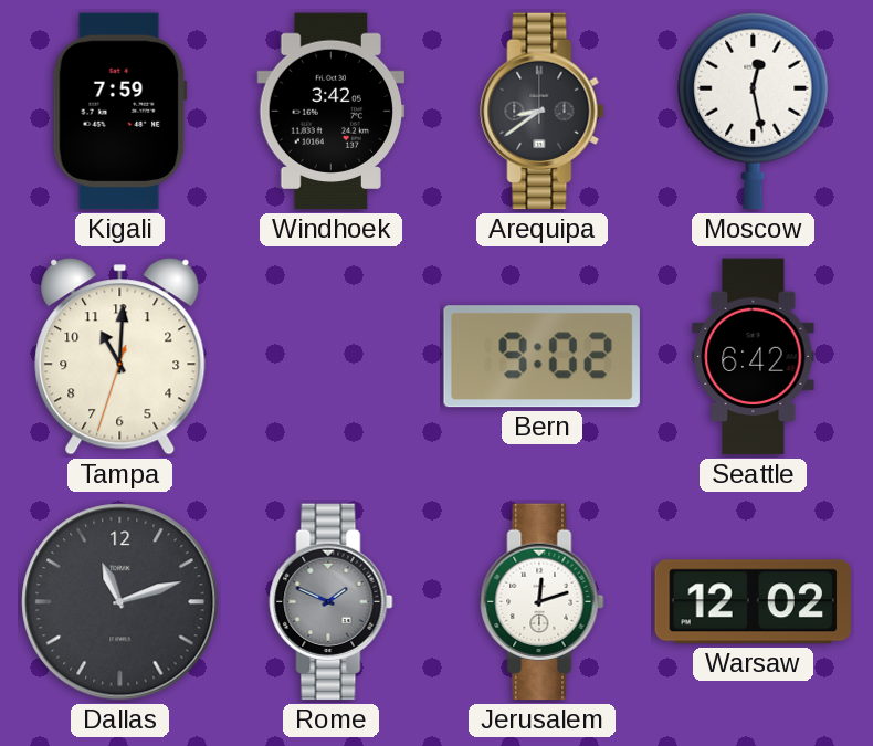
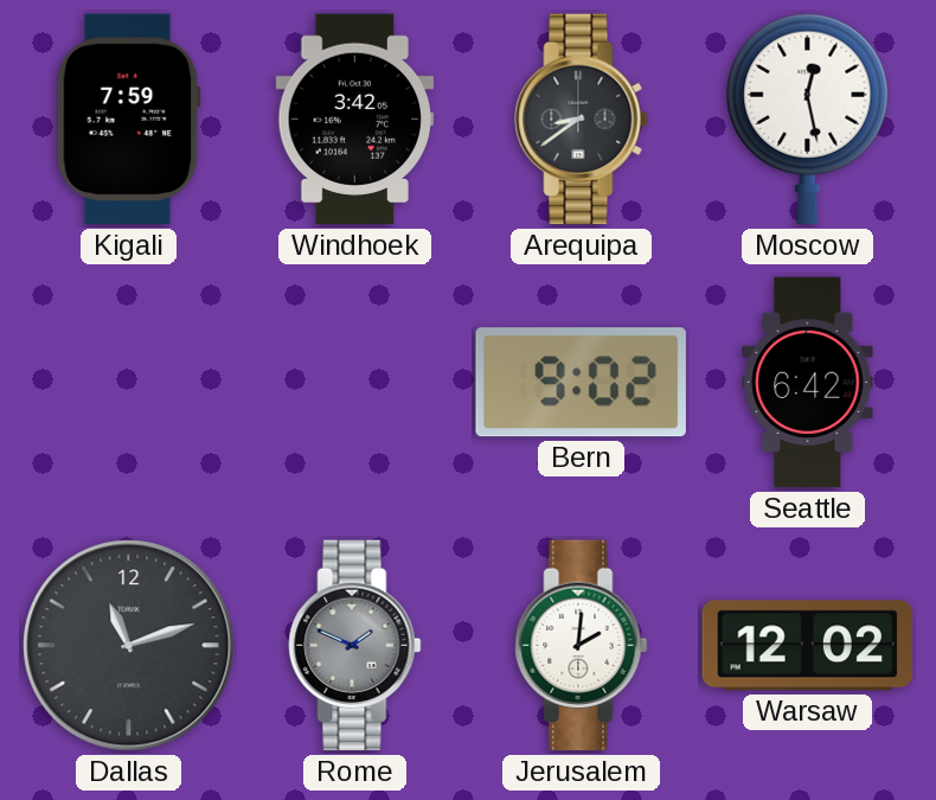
Tampa: 11:00 -> none
Jerusalem: 12:12 -> 2:01
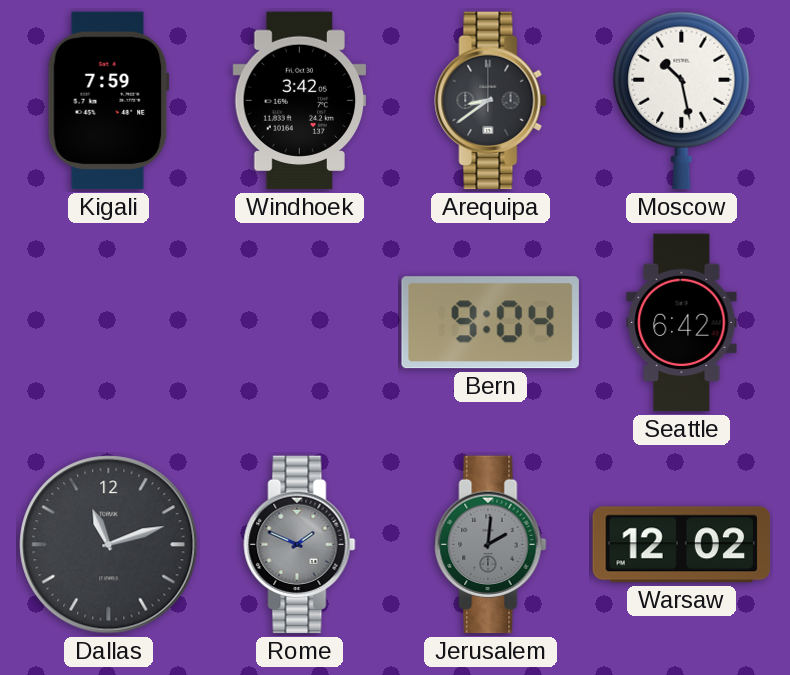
Moscow: 12:28 -> 10:28
Bern: 9:02 -> 9:04
Jerusalem dial: white -> grey
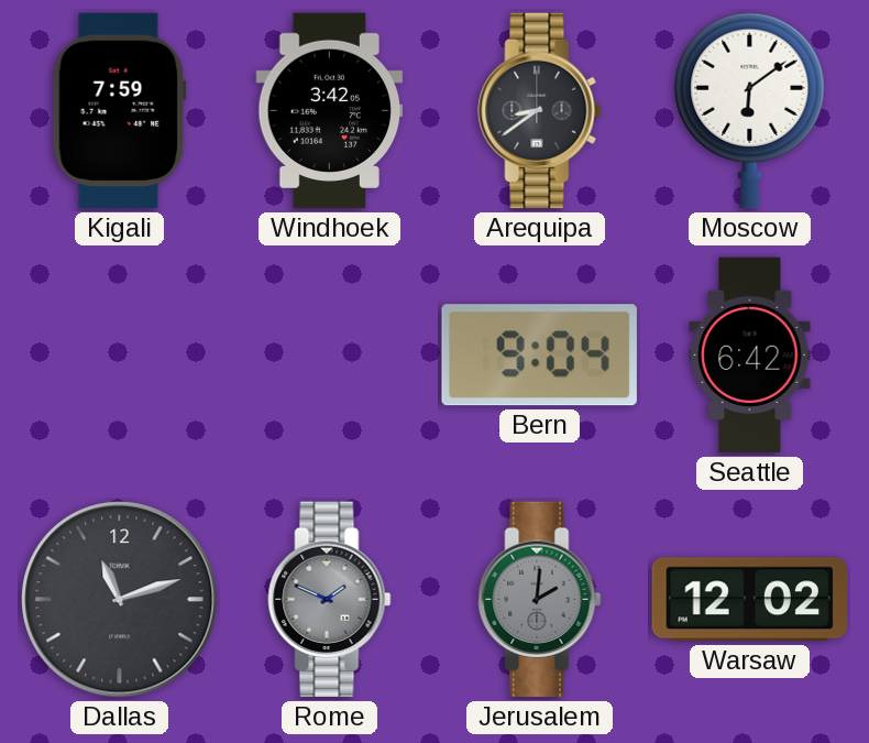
Moscow: 10:28 -> 6:09
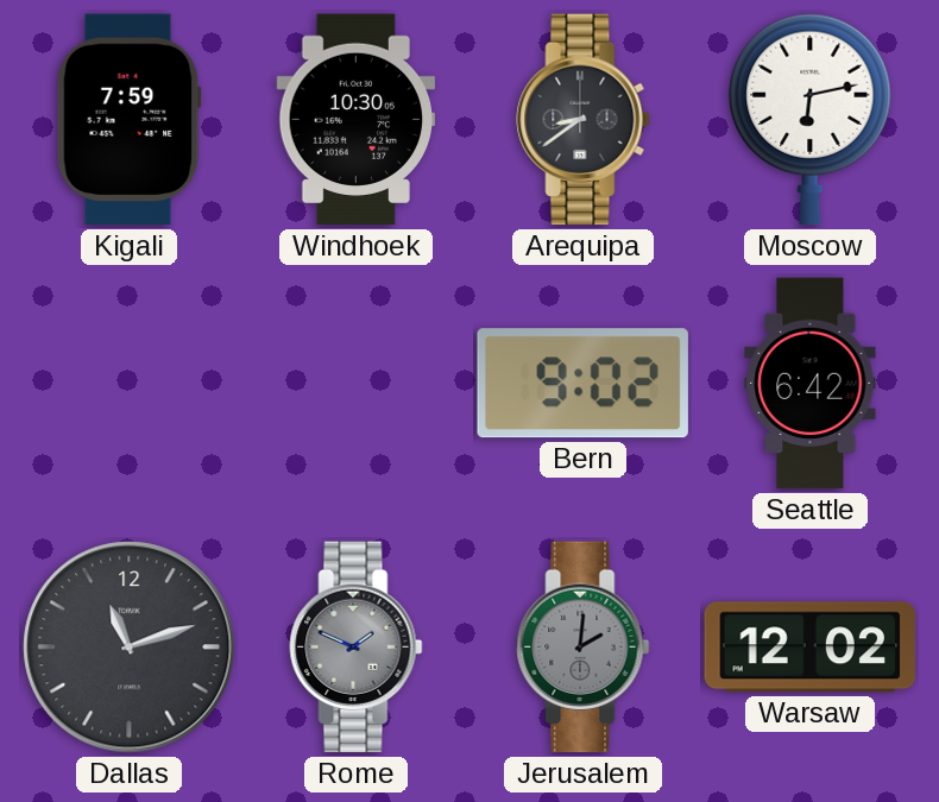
Windhoek: 3:42 -> 10:30
Moscow: 6:09 -> 6:13
Bern: 9:04 -> 9:02
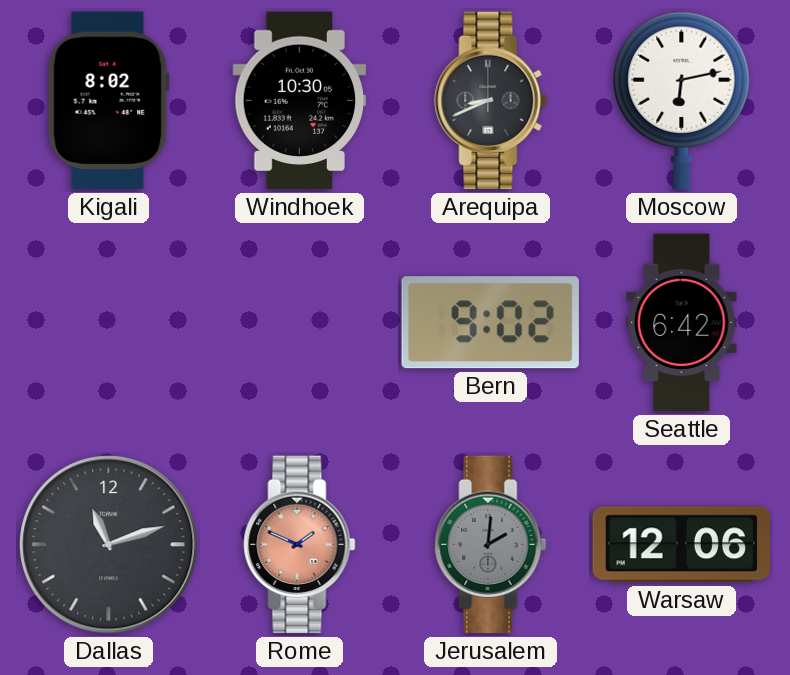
Kigali: 7:59 -> 8:02
Arequipa: 8:39 -> 8:41
Rome dial: grey -> salmon
Warsaw: 12:02 -> 12:06
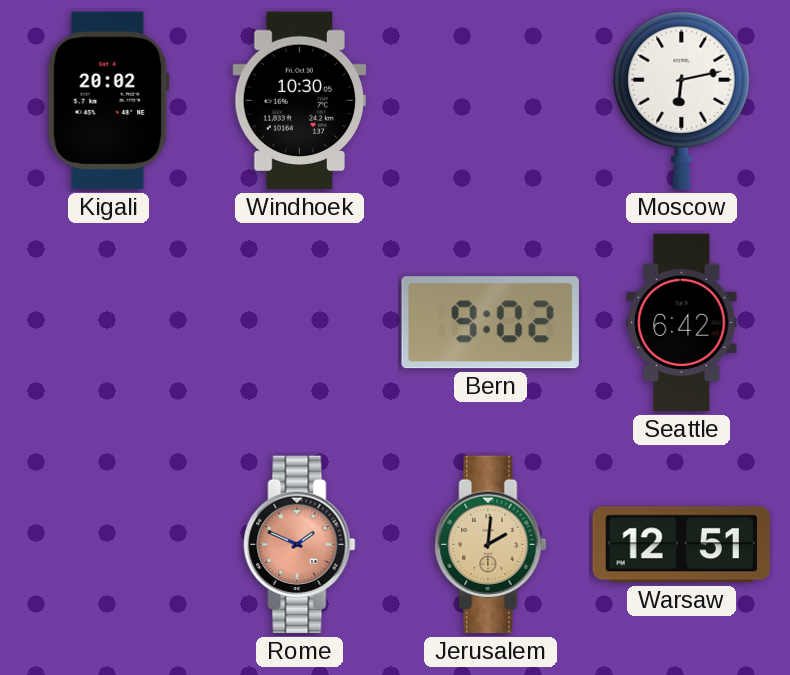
Kigali: 8:02 -> 20:02
Arequipa: 8:41 -> none
Dallas: 11:12 -> none
Jerusalem dial: grey -> champagne
Warsaw: 12:06 -> 12:51
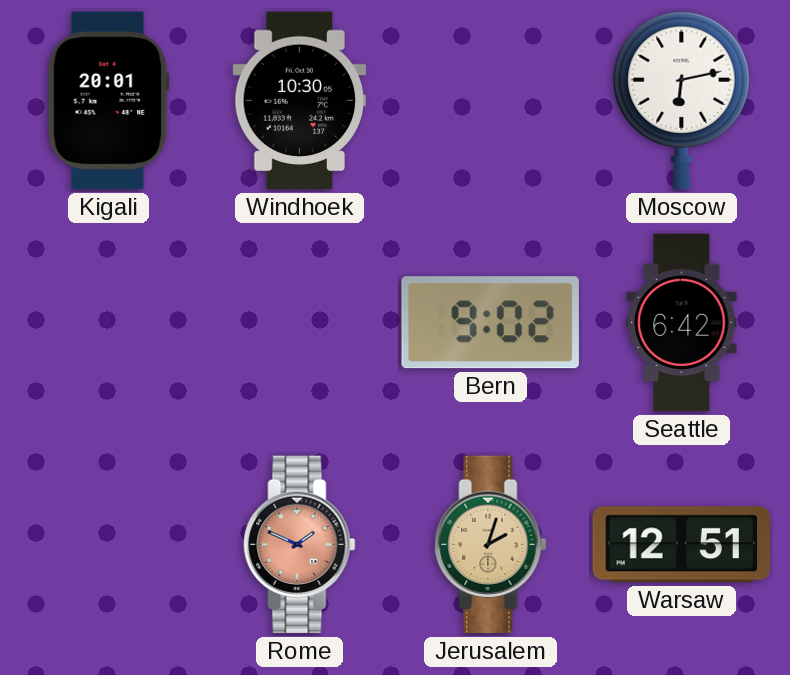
Kigali: 20:02 -> 20:01
Jerusalem: 2:01 -> 2:03
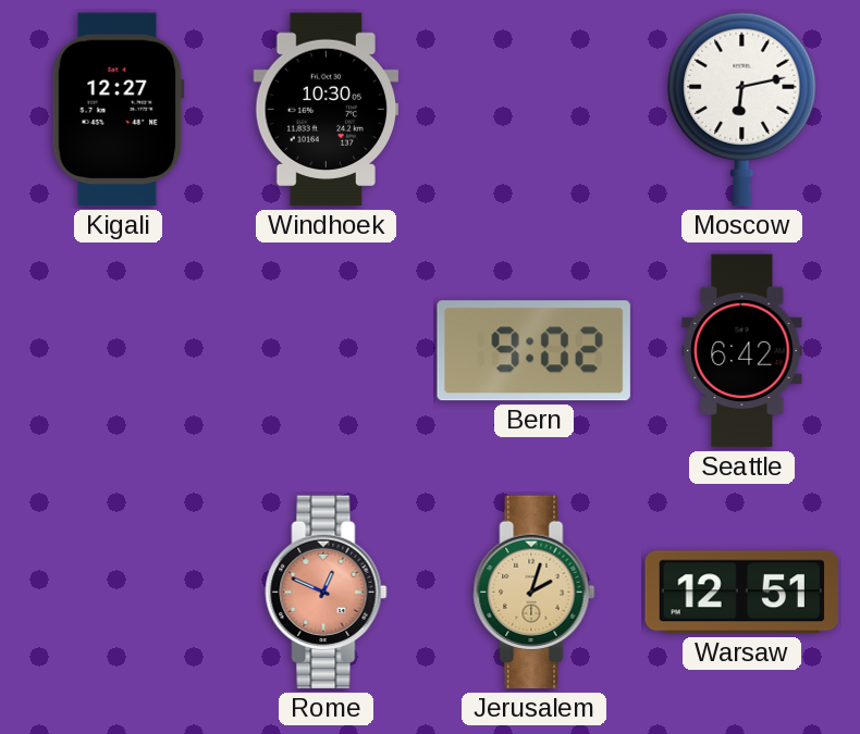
Kigali: 20:01 -> 12:27
Rome: 1:49 -> 12:49
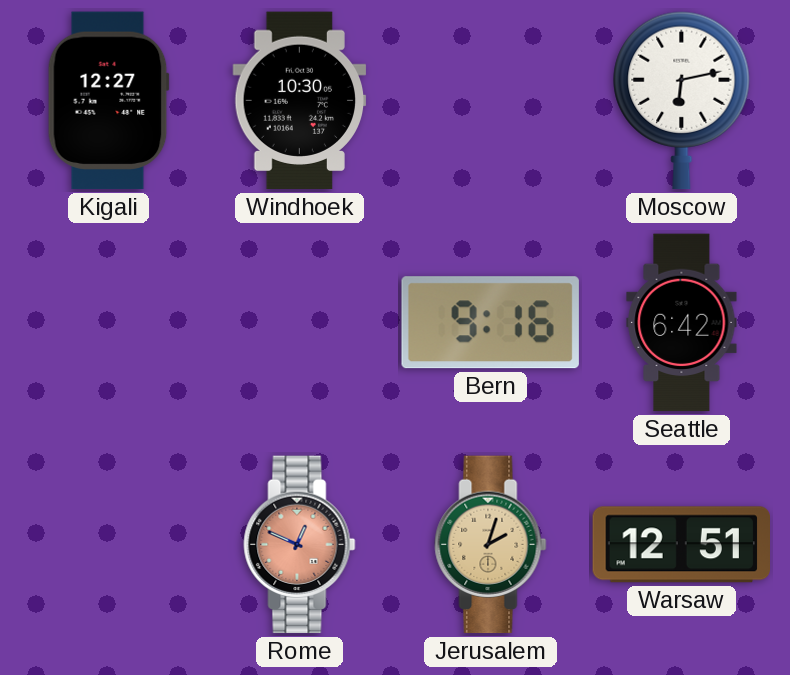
Bern: 9:02 -> 9:16
